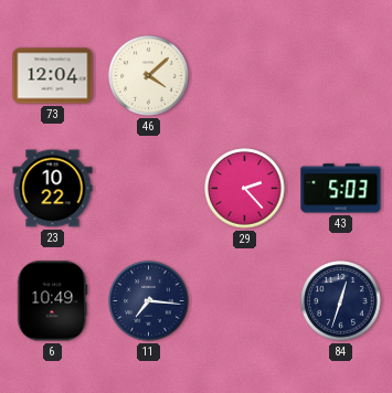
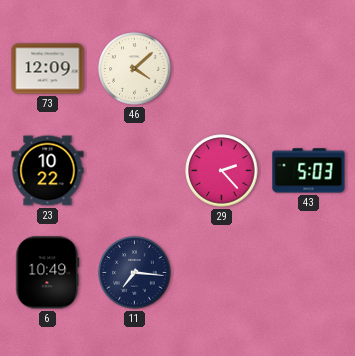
73: 12:04 -> 12:09
84: 12:33 -> none
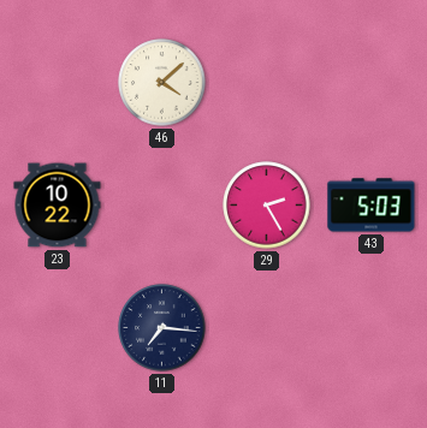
73: 12:09 -> none
29: 2:23 -> 2:25
6: 10:49 -> none
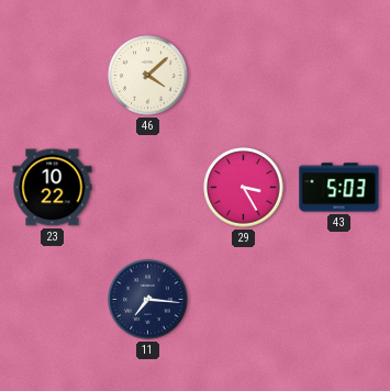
29: 2:25 -> 3:25
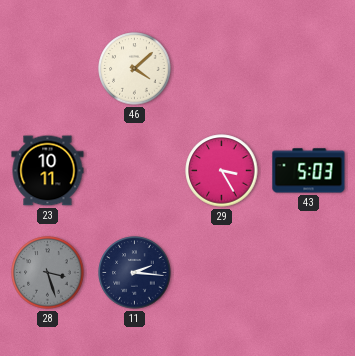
23: 10:22 -> 10:11
28: none -> 3:27
11: 7:16 -> 2:16
